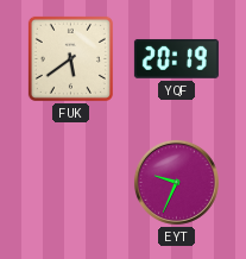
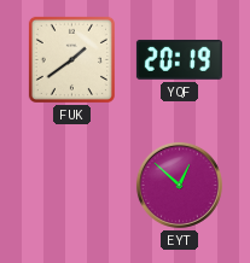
FUK: 5:39 -> 1:39
EYT: 9:34 -> 12:52
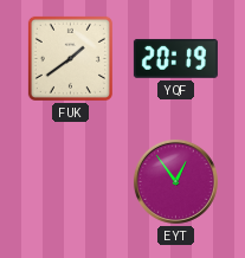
EYT: 12:52 -> 12:54
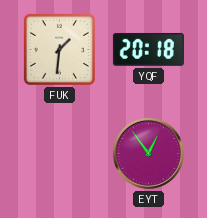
FUK: 1:39 -> 1:31
YQF: 20:19 -> 20:18
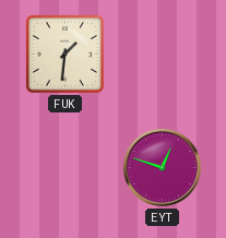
YQF: 20:18 -> none
EYT: 12:54 -> 12:48
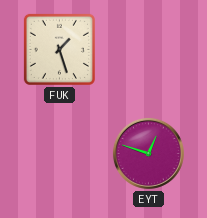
FUK: 1:31 -> 1:27
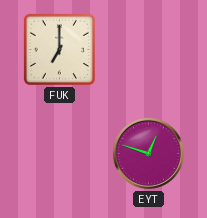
FUK: 1:27 -> 7:00
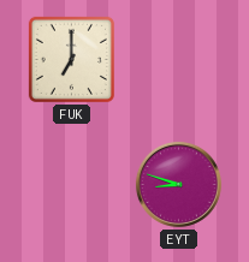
EYT: 12:48 -> 8:48
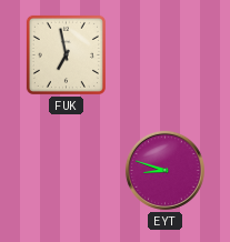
FUK: 7:00 -> 6:58
